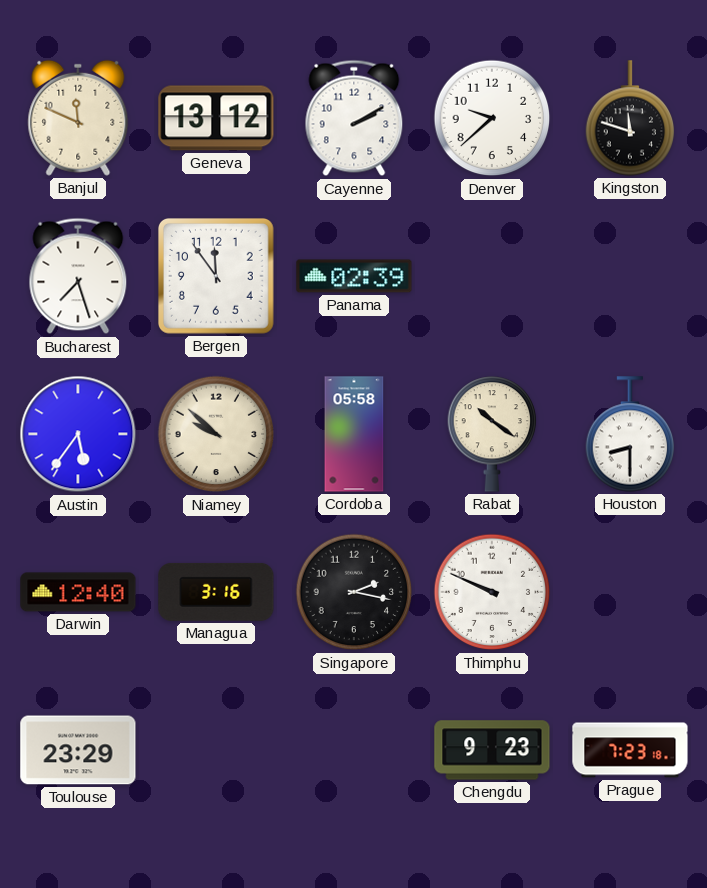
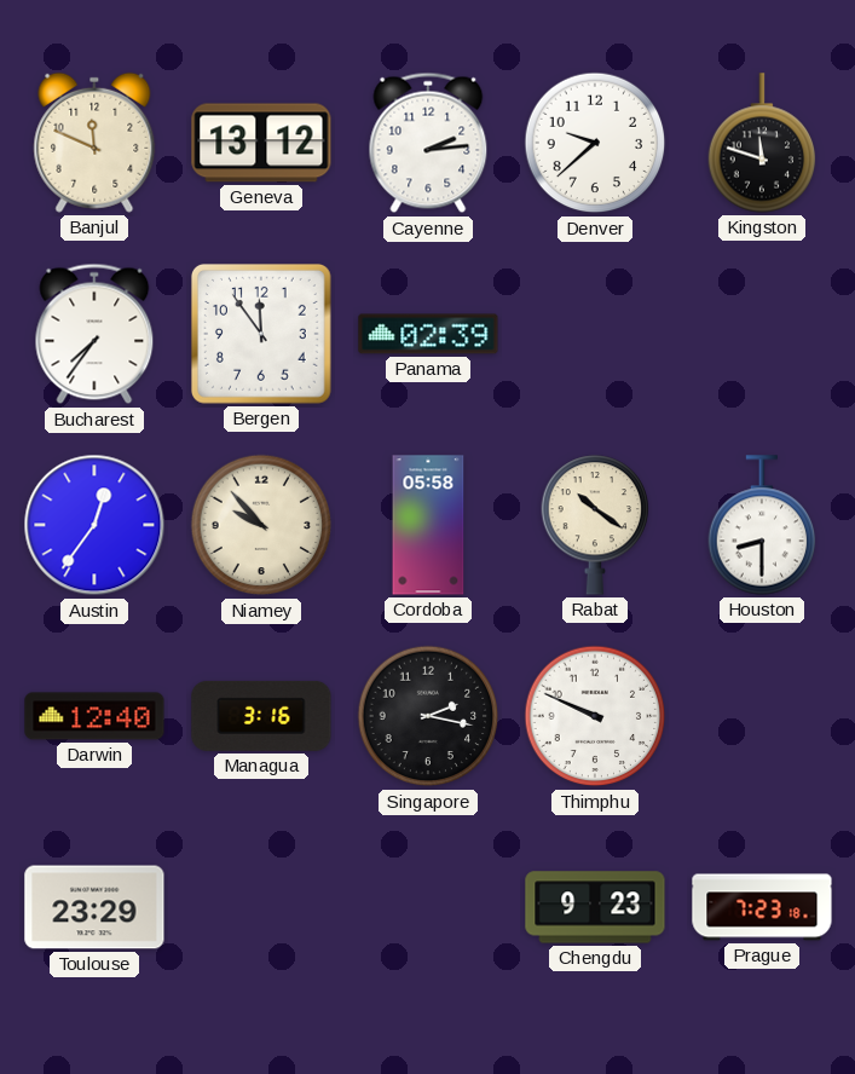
Cayenne: 2:10 -> 2:14
Bucharest: 7:27 -> 7:36
Austin: 5:36 -> 12:36
Niamey: 9:52 -> 9:53
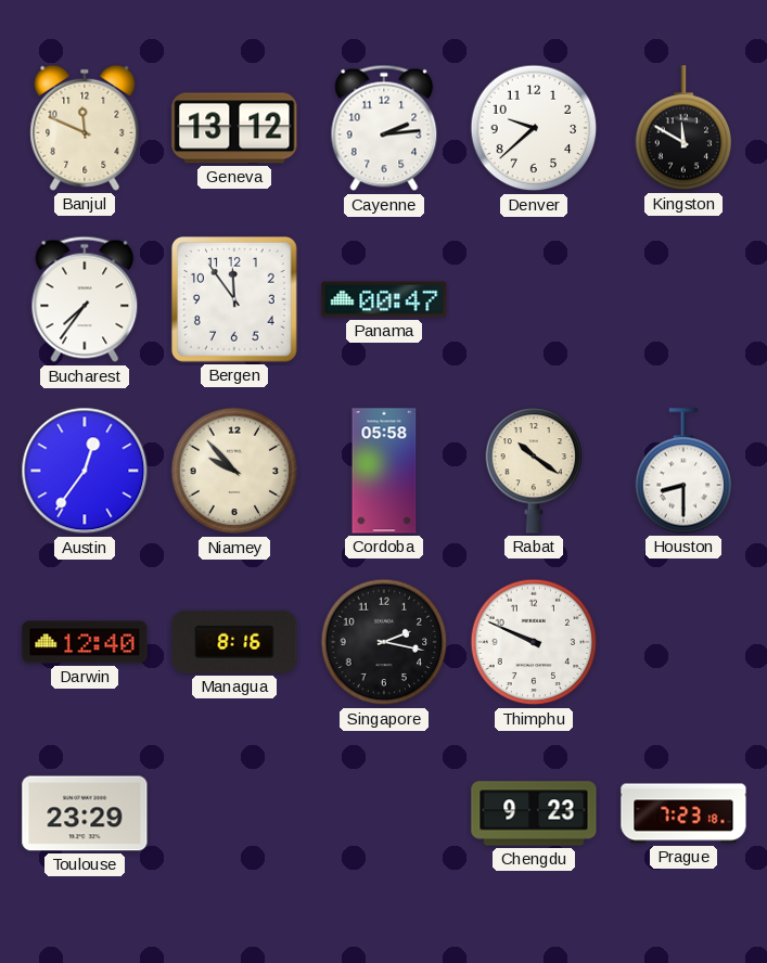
Kingston: 11:48 -> 11:50
Panama: 02:39 -> 00:47
Managua: 3:16 -> 8:16
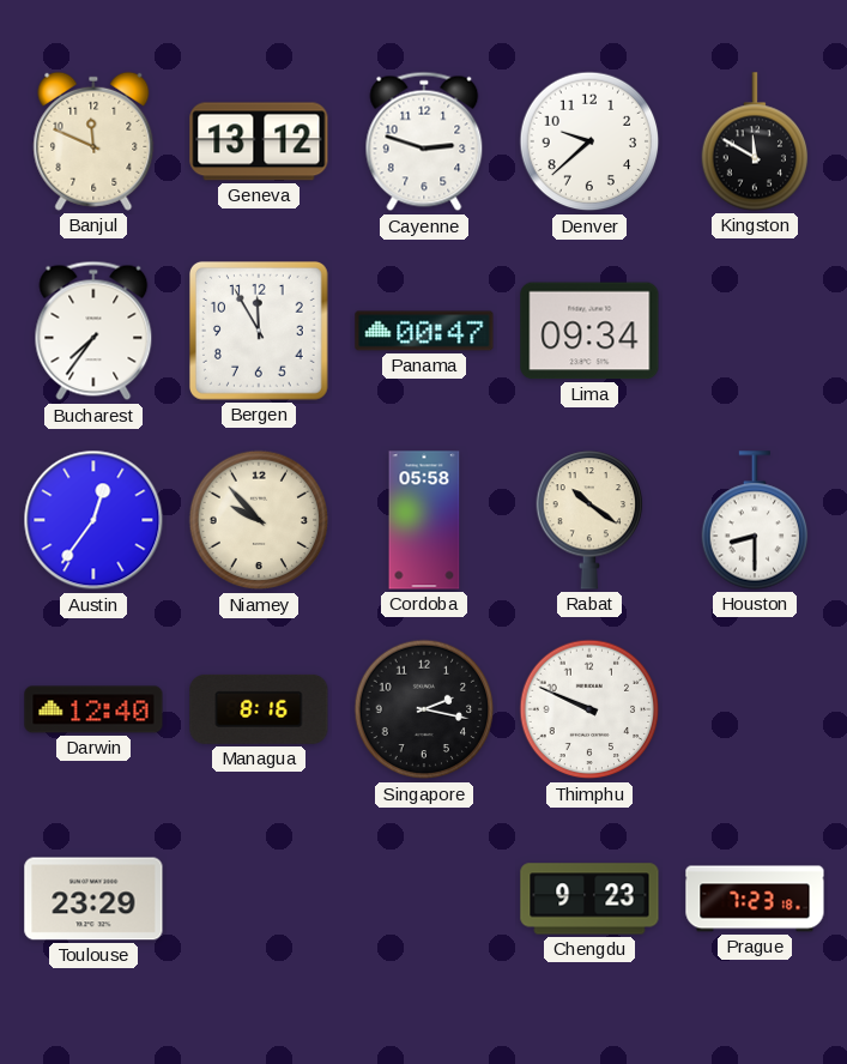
Cayenne: 2:14 -> 2:48
Bergen: 11:54 -> 11:55
Lima: none -> 09:34
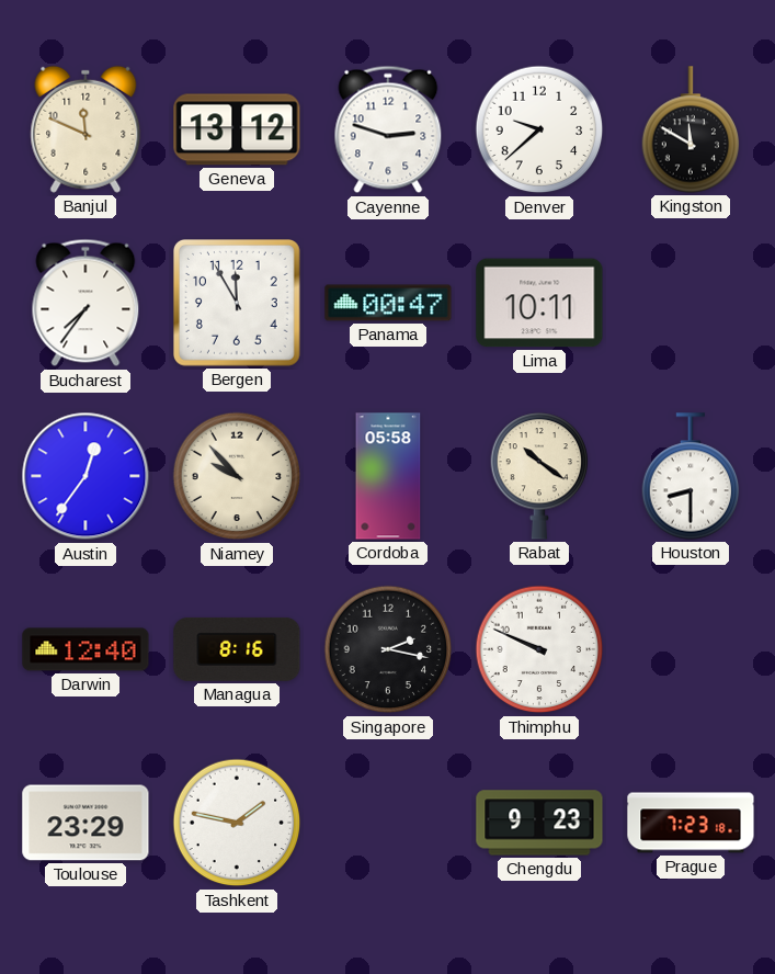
Lima: 09:34 -> 10:11
Tashkent: none -> 1:47
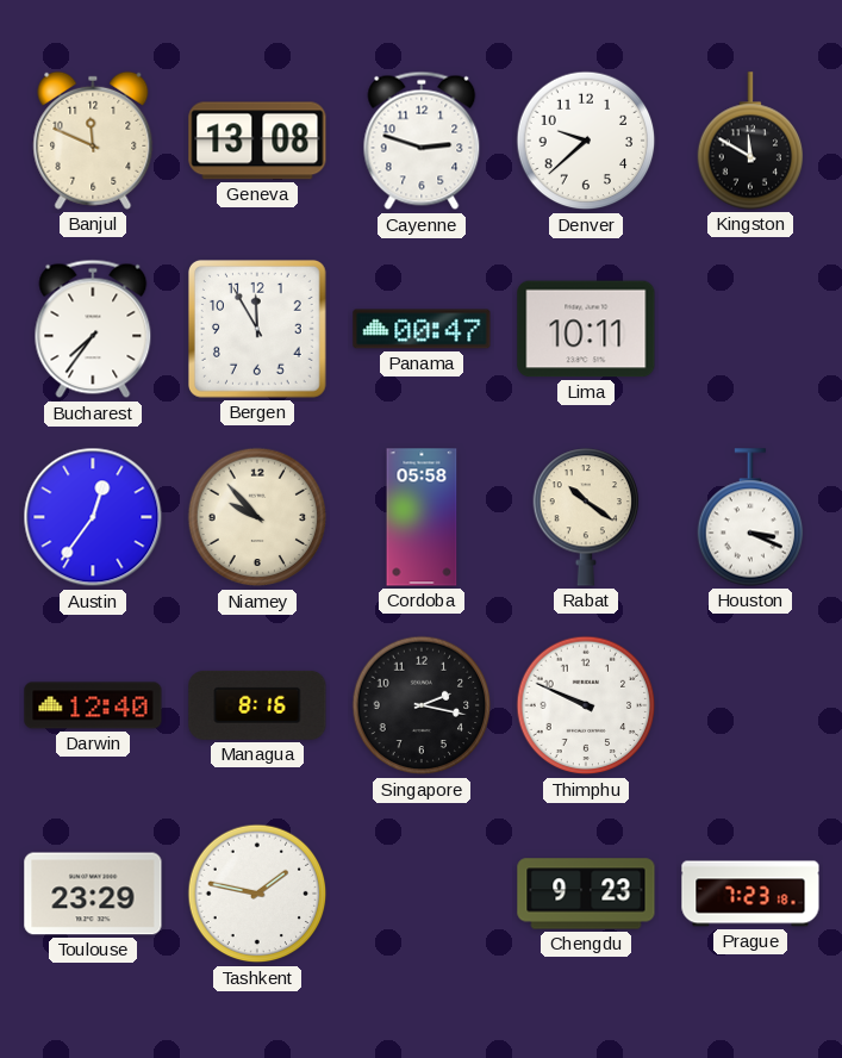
Geneva: 13:12 -> 13:08
Houston: 8:30 -> 3:19
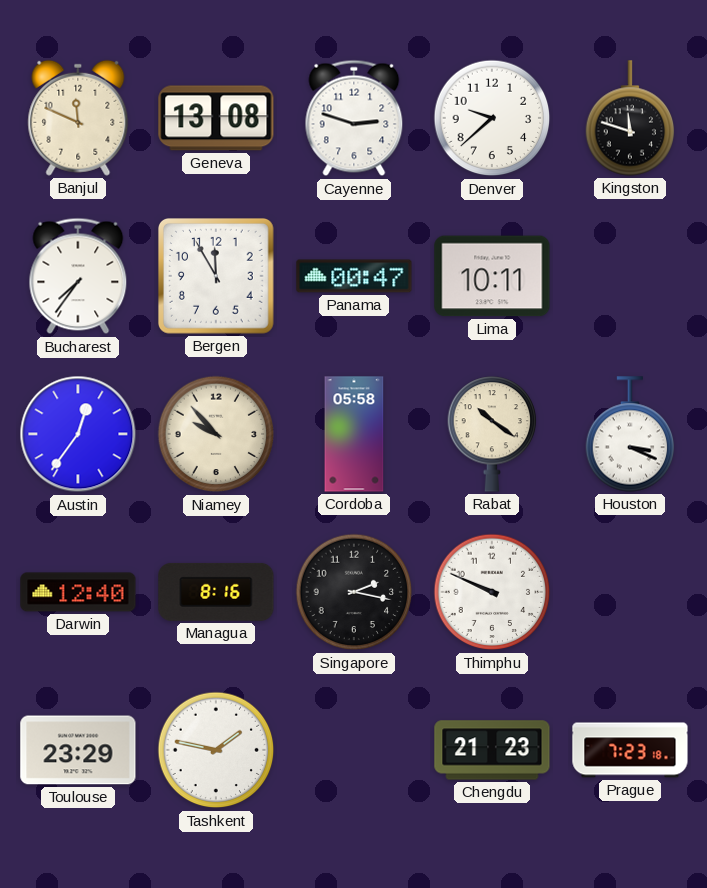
Kingston: 11:50 -> 11:48
Chengdu: 9:23 -> 21:23
